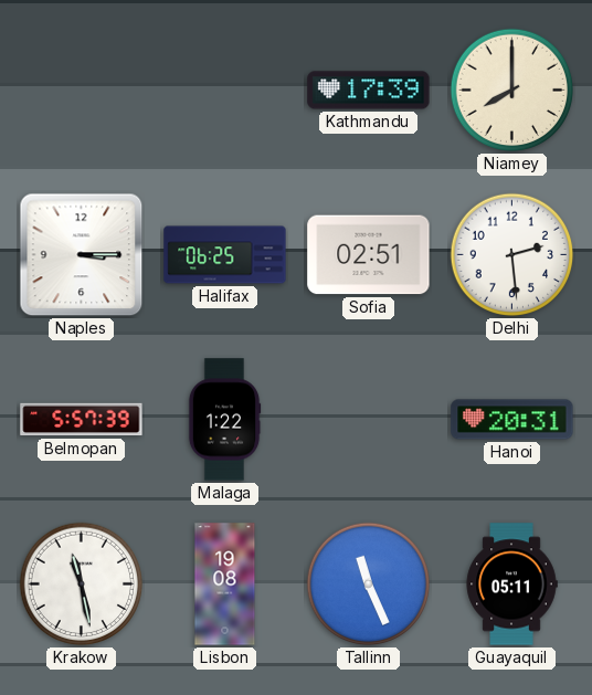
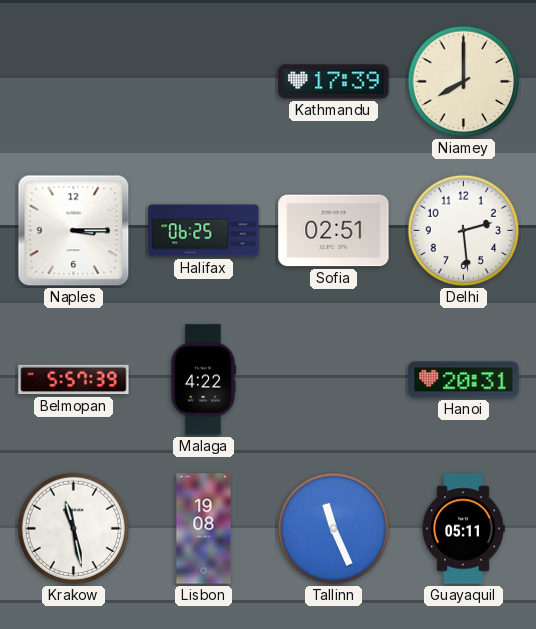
Malaga: 1:22 -> 4:22
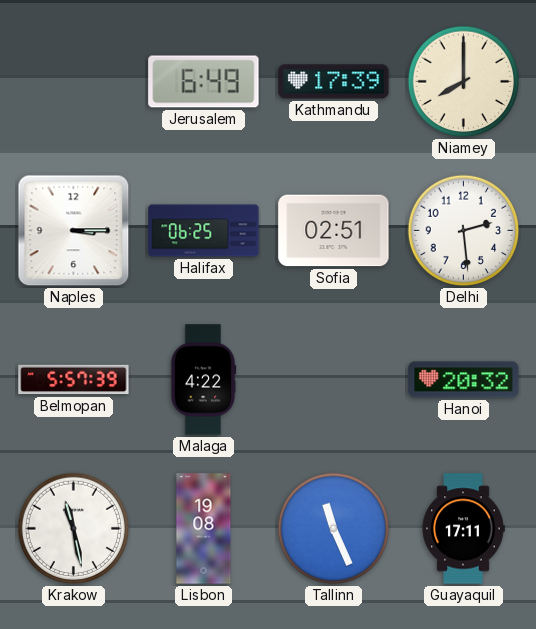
Jerusalem: none -> 6:49
Hanoi: 20:31 -> 20:32
Guayaquil: 05:11 -> 17:11
